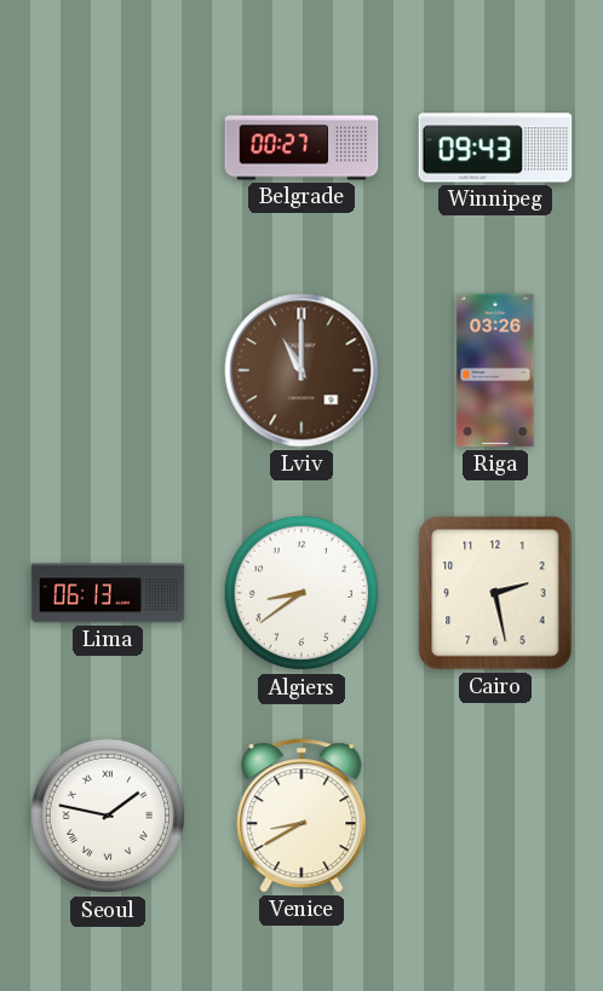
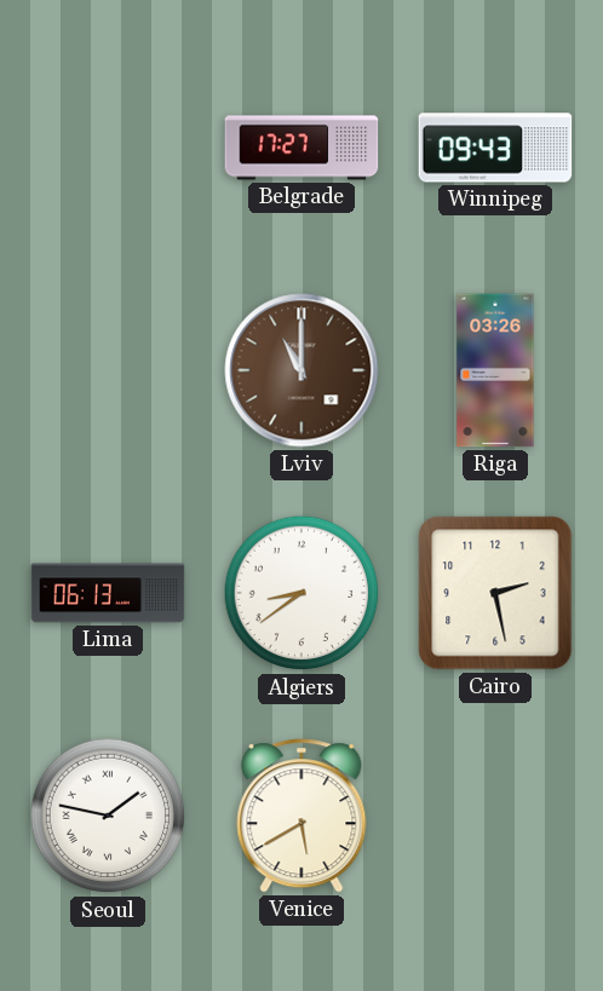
Belgrade: 00:27 -> 17:27
Venice: 8:40 -> 5:40
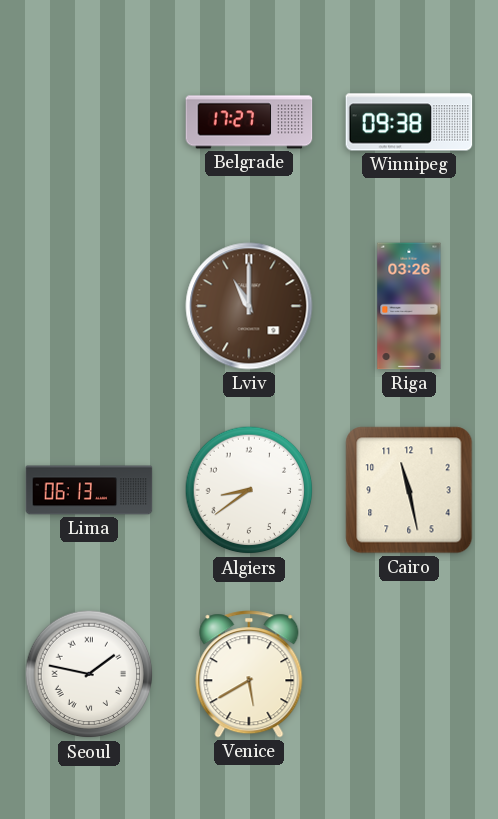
Winnipeg: 09:43 -> 09:38
Cairo: 2:28 -> 11:28
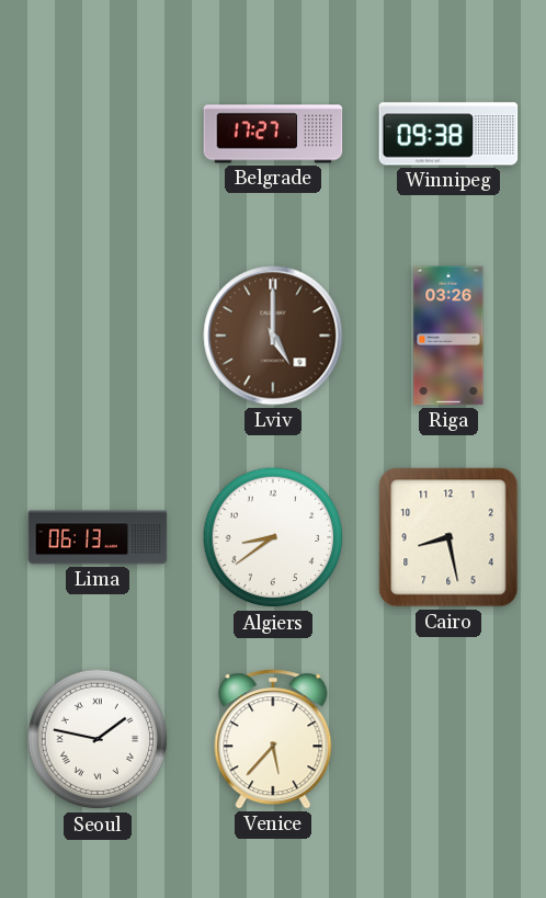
Lviv: 11:00 -> 5:00
Cairo: 11:28 -> 8:28
Venice: 5:40 -> 5:37
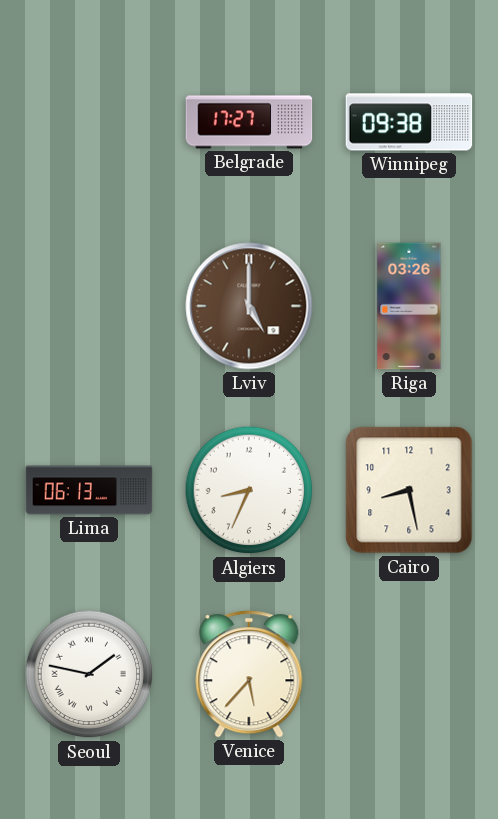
Algiers: 8:39 -> 8:34
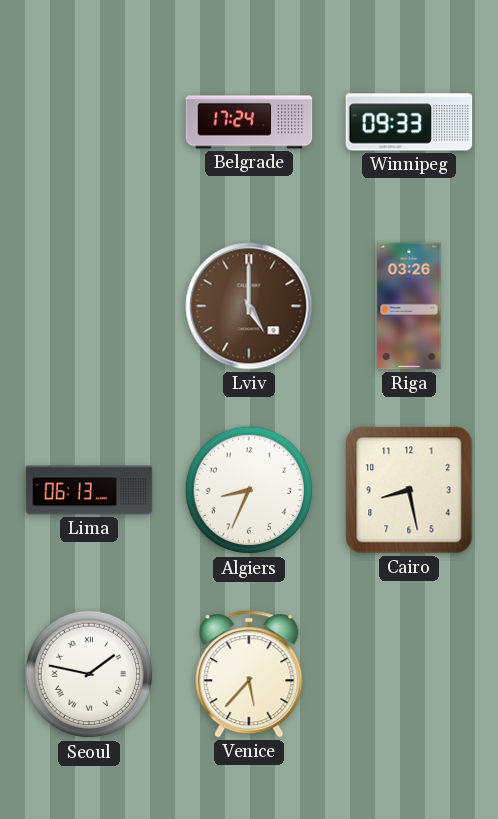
Belgrade: 17:27 -> 17:24
Winnipeg: 09:38 -> 09:33
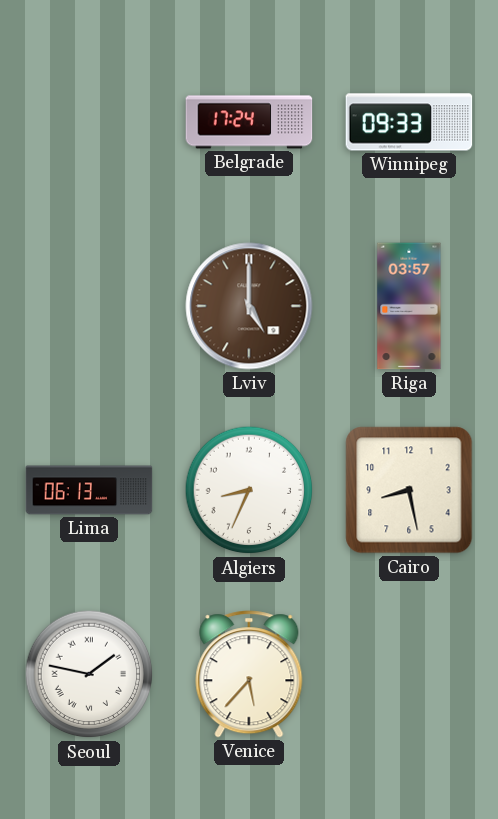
Riga: 03:26 -> 03:57
